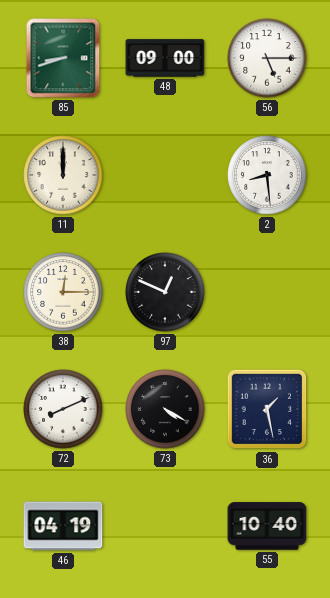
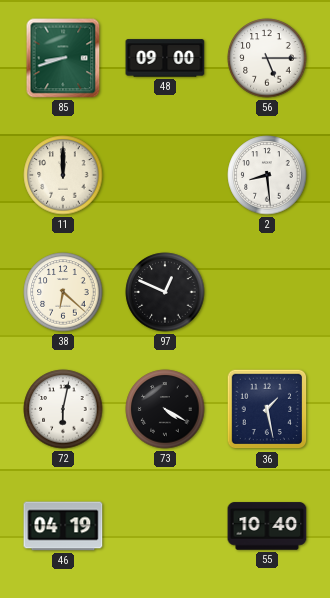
38: 12:15 -> 6:22
72: 8:11 -> 6:02
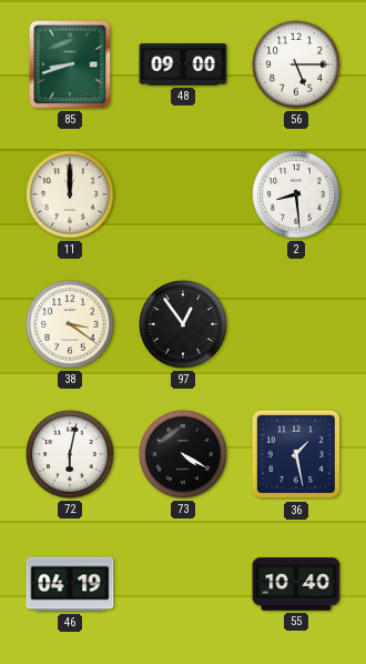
38: 6:22 -> 3:21
97: 12:49 -> 12:54
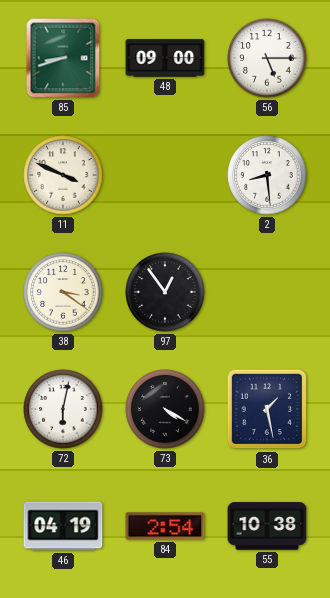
11: 12:00 -> 3:49
84: none -> 2:54
55: 10:40 -> 10:38
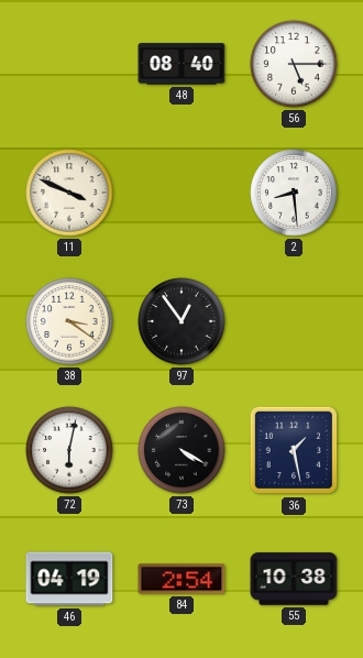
85: 8:42 -> none
48: 09:00 -> 08:40
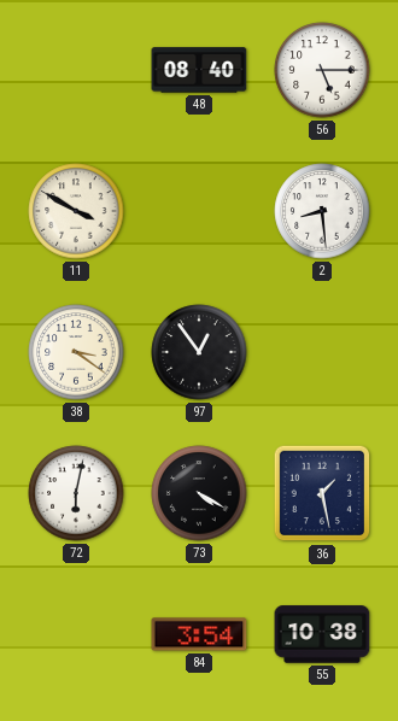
11: 3:49 -> 3:50
46: 04:19 -> none
84: 2:54 -> 3:54
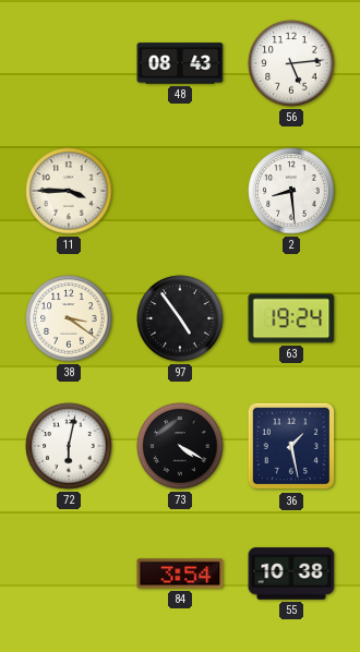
48: 08:40 -> 08:43
56: 5:15 -> 5:14
11: 3:50 -> 3:45
97: 12:54 -> 4:54
63: none -> 19:24
